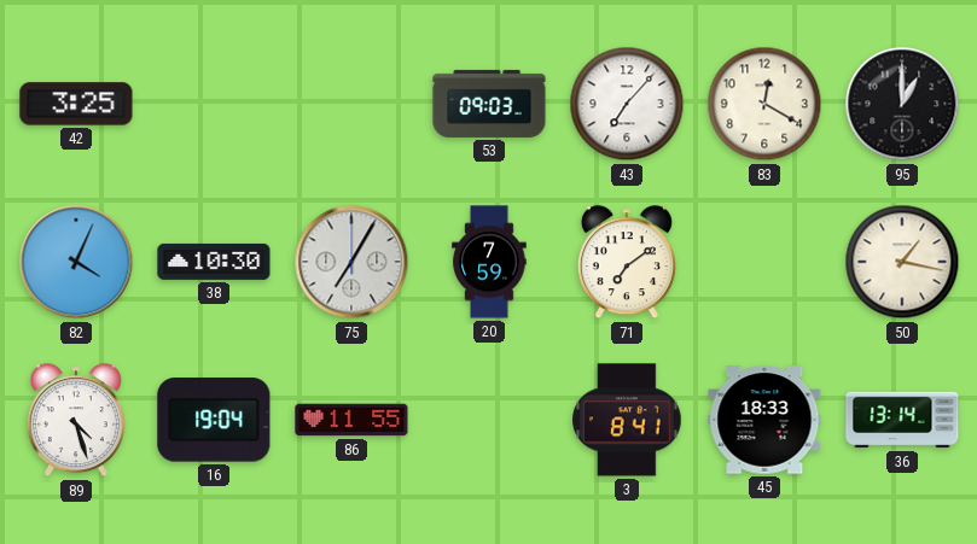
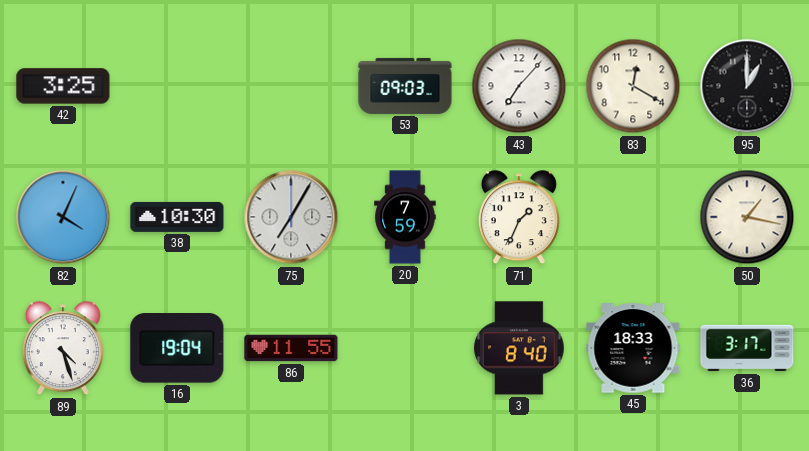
71: 7:09 -> 1:34
3: 8:41 -> 8:40
36: 13:14 -> 3:17
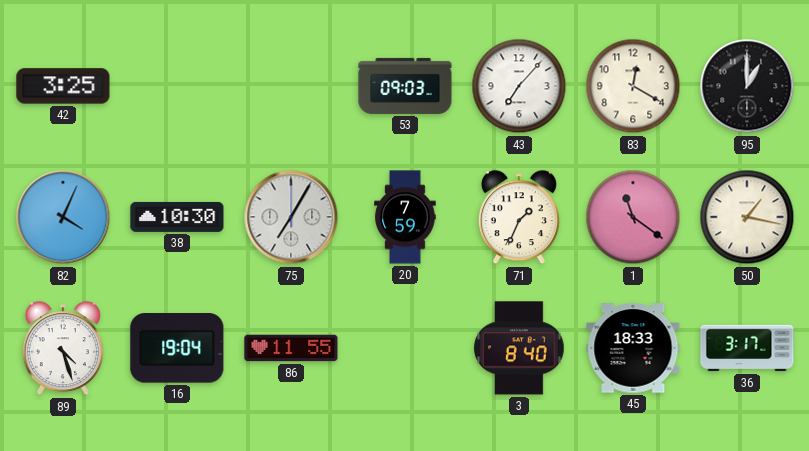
1: none -> 11:21
